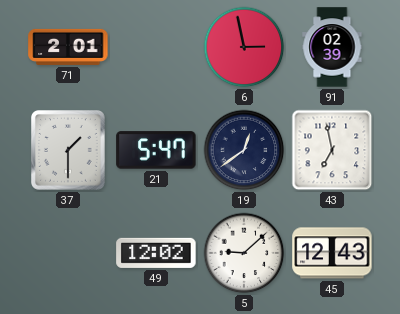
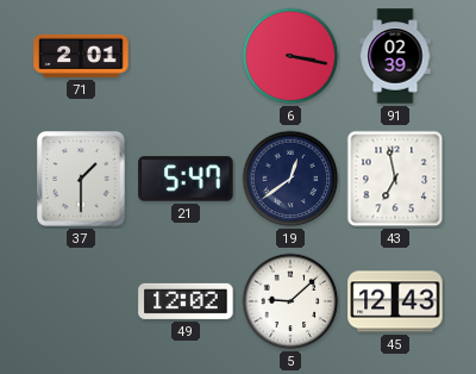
6: 2:58 -> 3:17
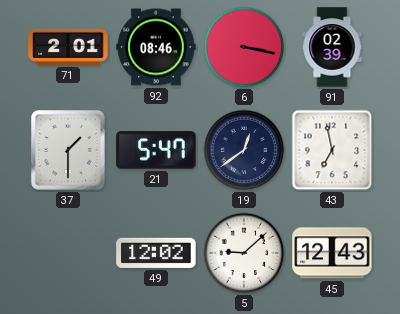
92: none -> 08:46
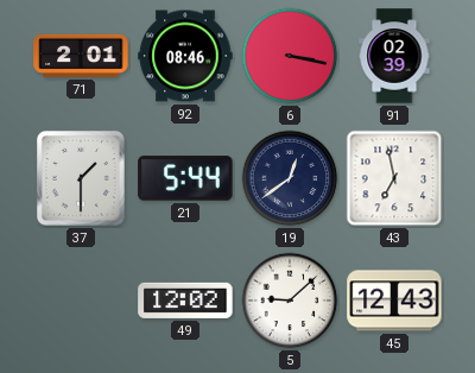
21: 5:47 -> 5:44
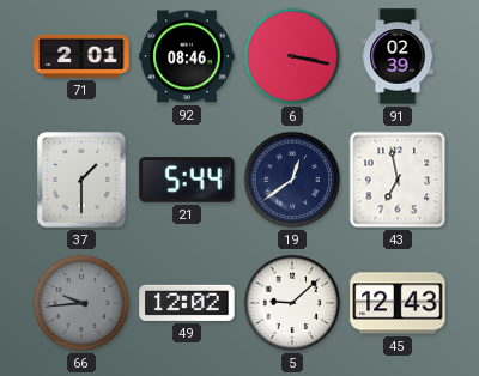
66: none -> 9:44
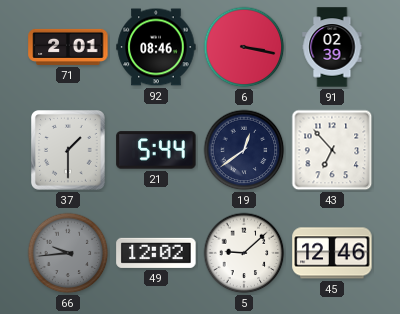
43: 6:58 -> 6:53
45: 12:43 -> 12:46
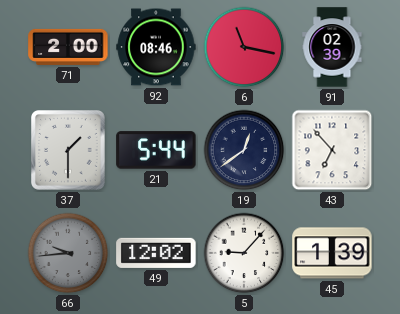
71: 2:01 -> 2:00
6: 3:17 -> 11:17
5: 9:08 -> 9:07
45: 12:46 -> 1:39
